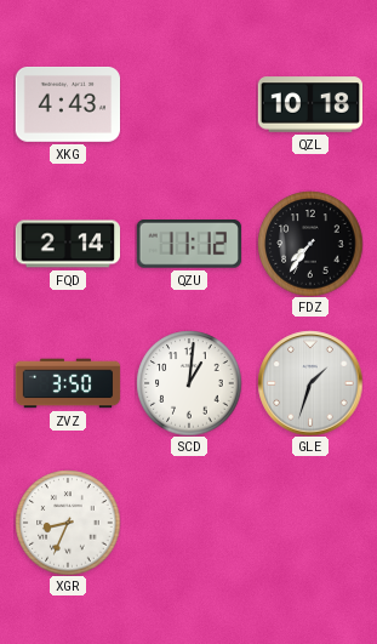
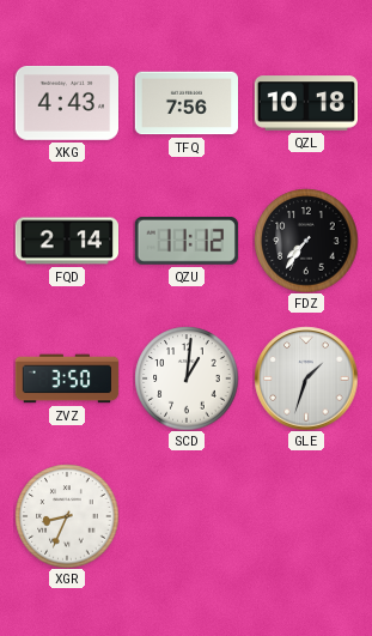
TFQ: none -> 7:56
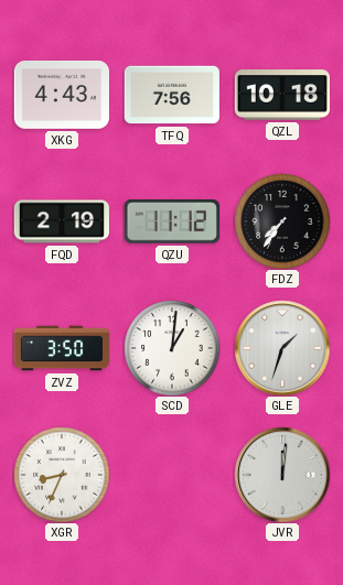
FQD: 2:14 -> 2:19
JVR: none -> 12:01
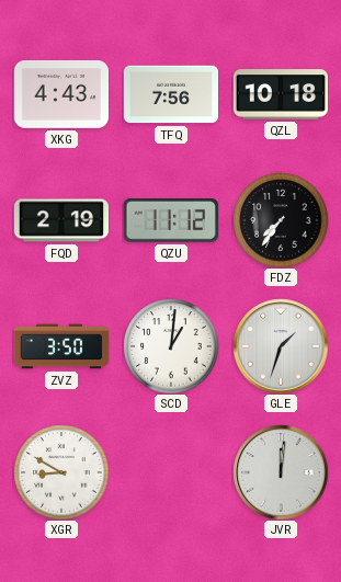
XGR: 8:34 -> 8:50
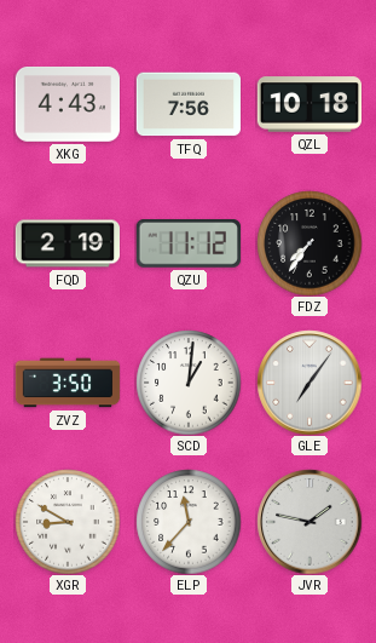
GLE: 1:33 -> 7:06
ELP: none -> 11:37
JVR: 12:01 -> 1:47
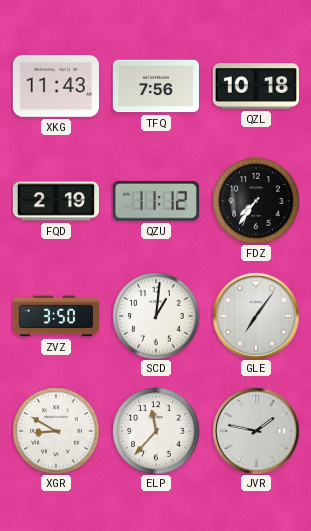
XKG: 4:43 -> 11:43
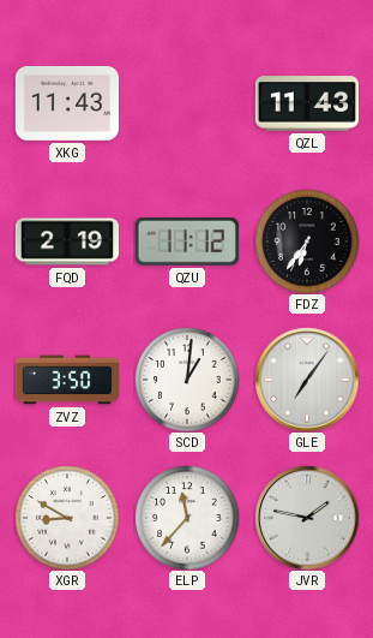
TFQ: 7:56 -> none
QZL: 10:18 -> 11:43
FDZ: 7:36 -> 6:36
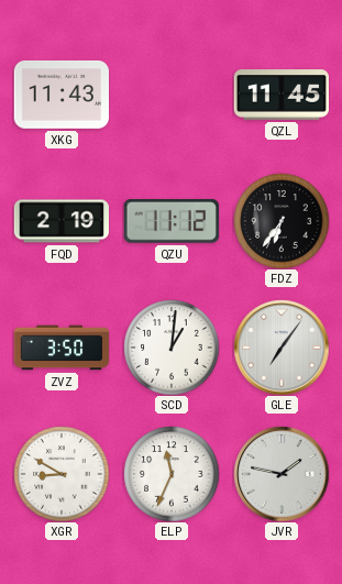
QZL: 11:43 -> 11:45
ELP: 11:37 -> 11:34
